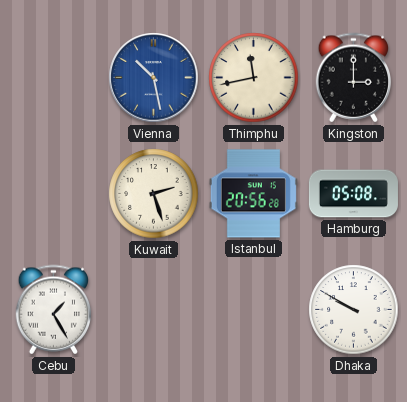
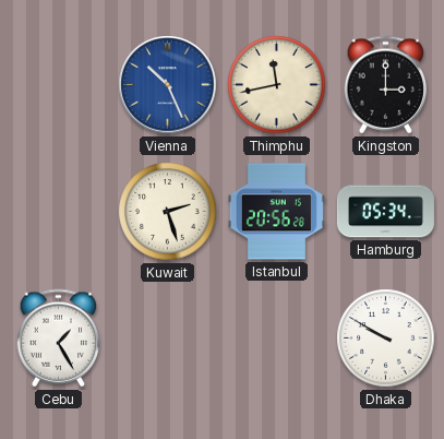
Vienna: 10:28 -> 10:26
Hamburg: 05:08 -> 05:34
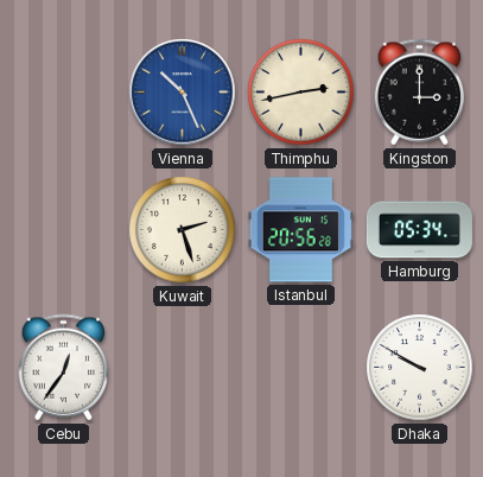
Thimphu: 11:43 -> 2:43
Cebu: 1:25 -> 12:36
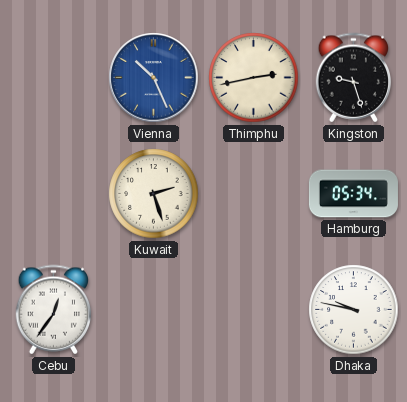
Kingston: 3:00 -> 9:27
Istanbul: 20:56 -> none
Dhaka: 9:50 -> 9:47
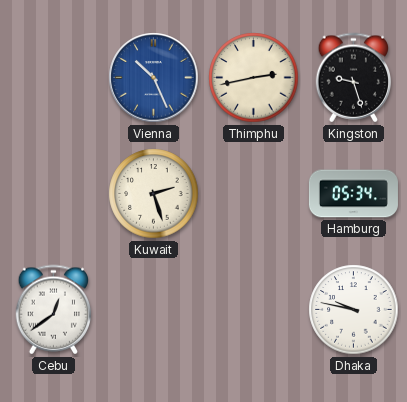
Cebu: 12:36 -> 12:39
